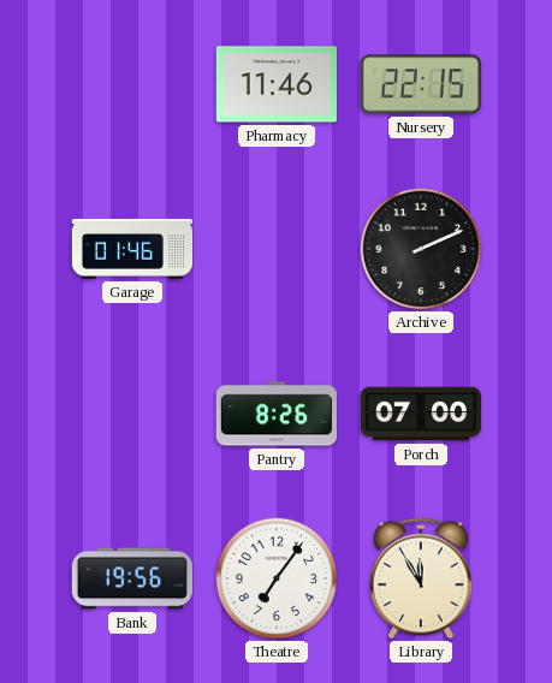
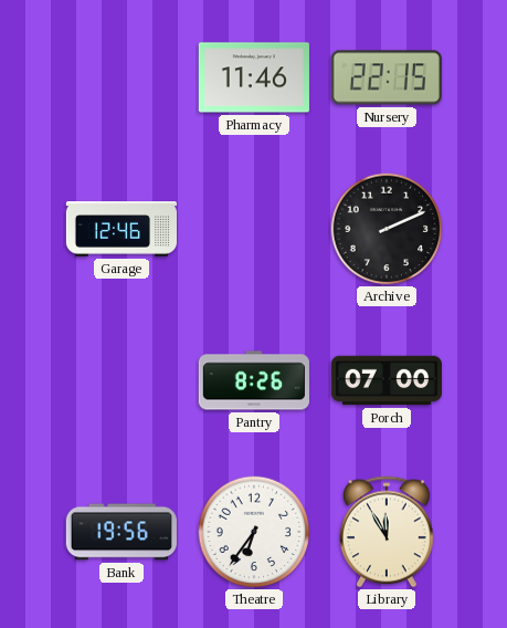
Garage: 01:46 -> 12:46
Theatre: 7:06 -> 6:36
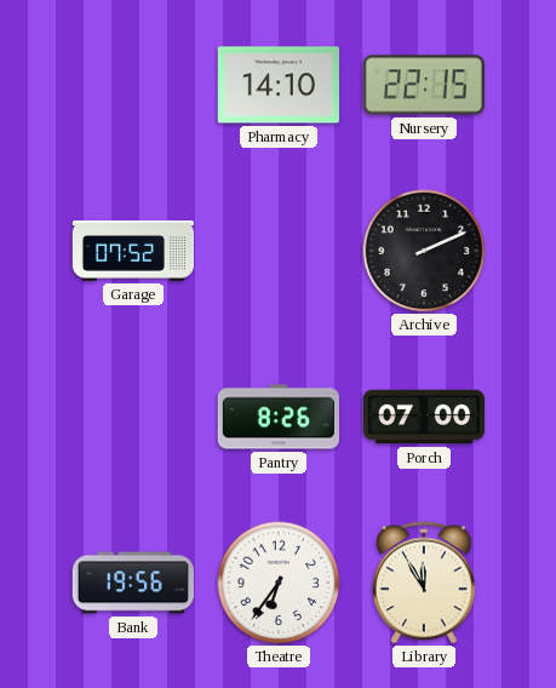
Pharmacy: 11:46 -> 14:10
Garage: 12:46 -> 07:52
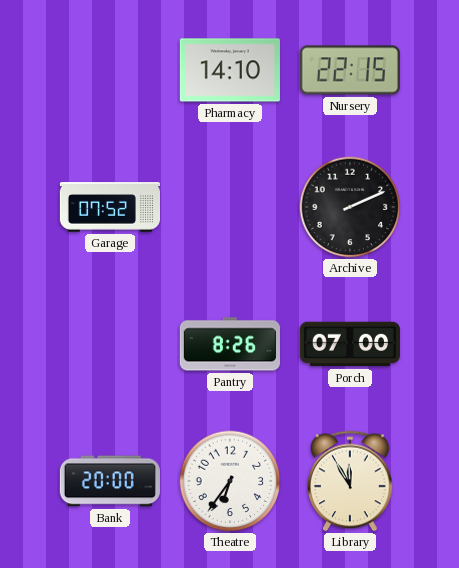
Bank: 19:56 -> 20:00
